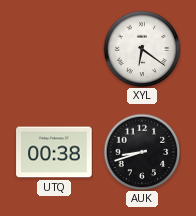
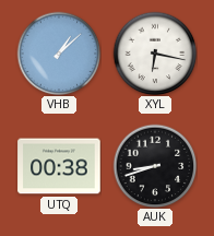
VHB: none -> 1:08
XYL: 6:21 -> 6:17
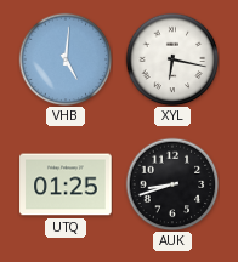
VHB: 1:08 -> 5:01
UTQ: 00:38 -> 01:25
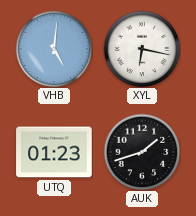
UTQ: 01:25 -> 01:23
AUK: 8:42 -> 1:42
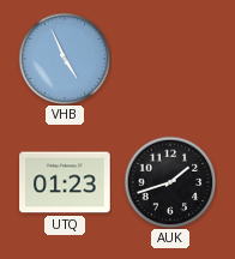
VHB: 5:01 -> 4:56
XYL: 6:17 -> none
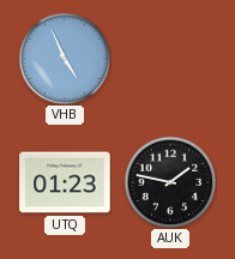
AUK: 1:42 -> 1:47
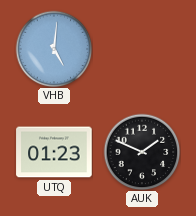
VHB: 4:56 -> 5:01
AUK: 1:47 -> 1:49
